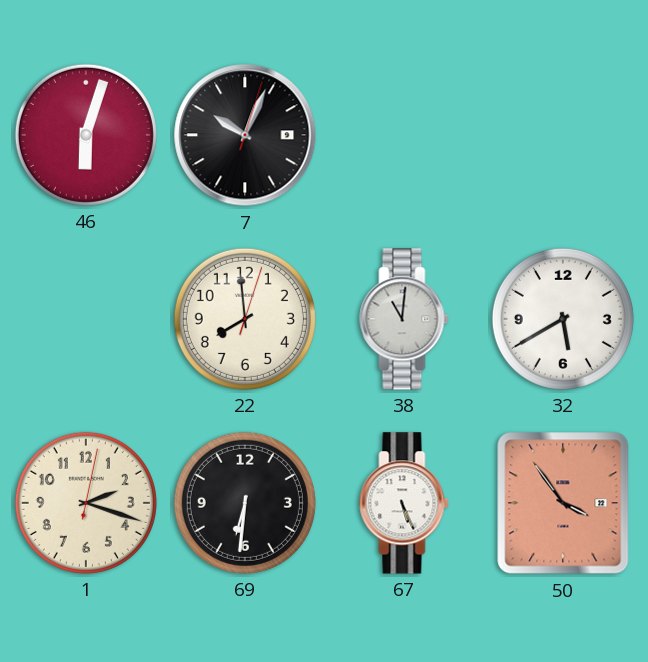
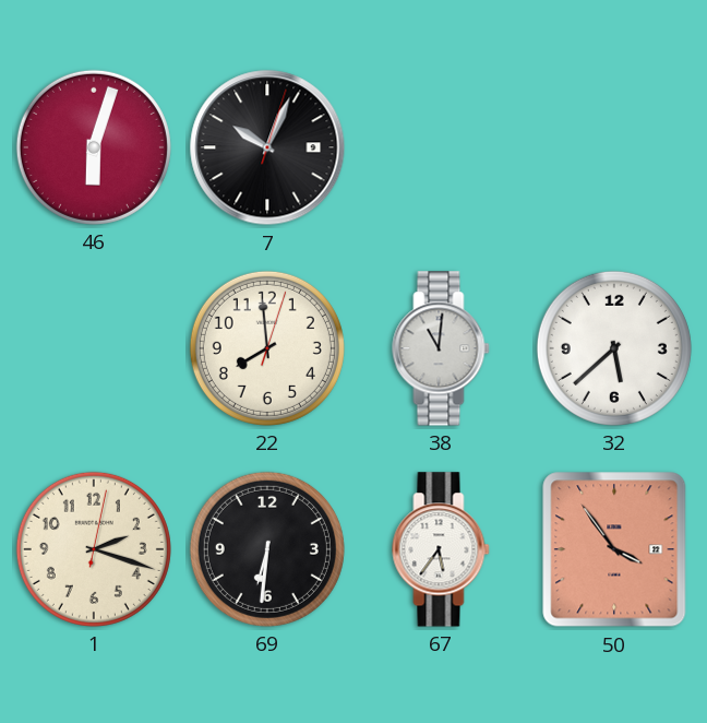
32: 5:40 -> 5:38
67: 5:26 -> 5:36
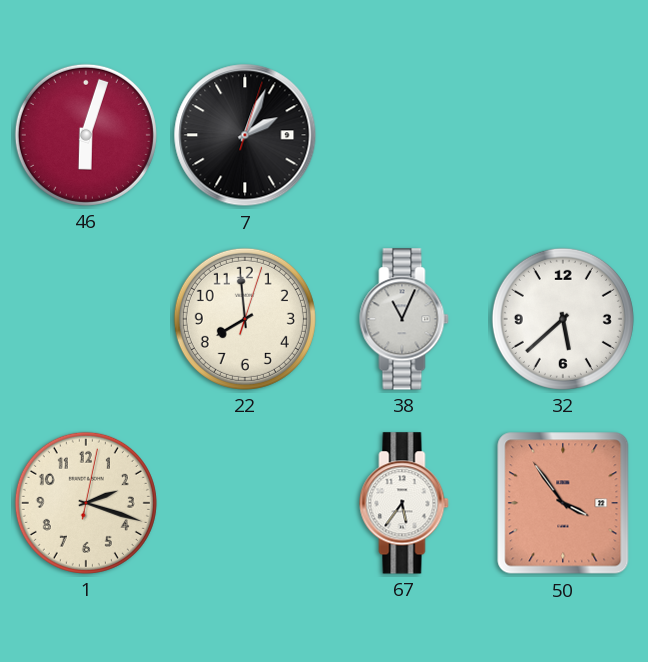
7: 10:04 -> 2:04
38: 11:01 -> 11:04
69: 6:31 -> none
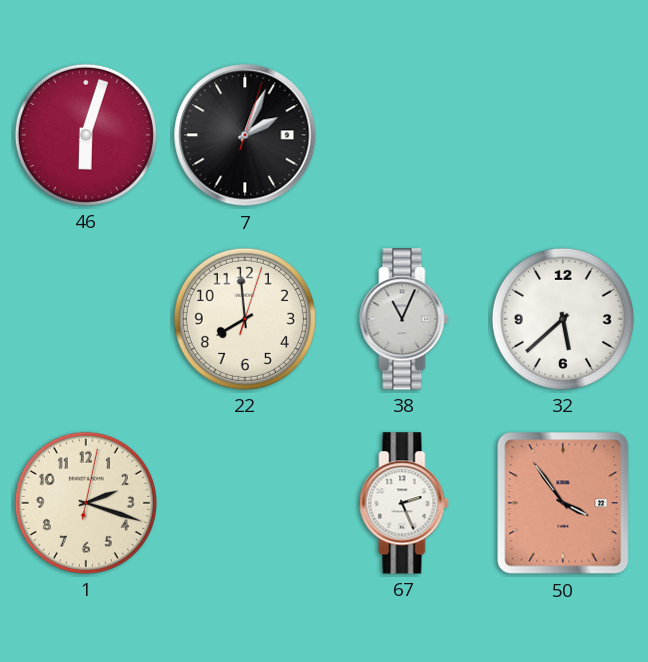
67: 5:36 -> 2:26
